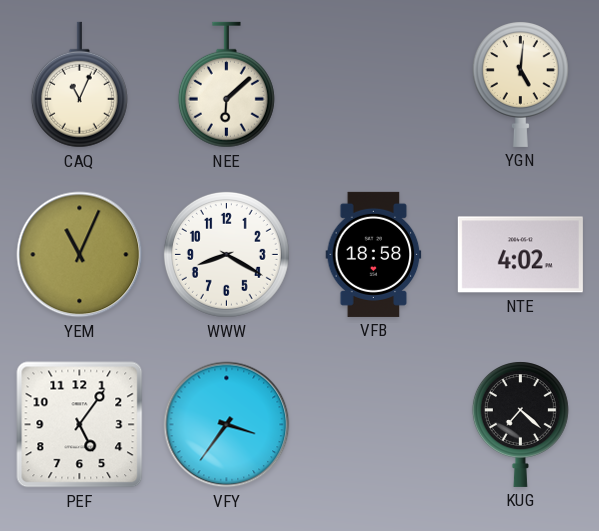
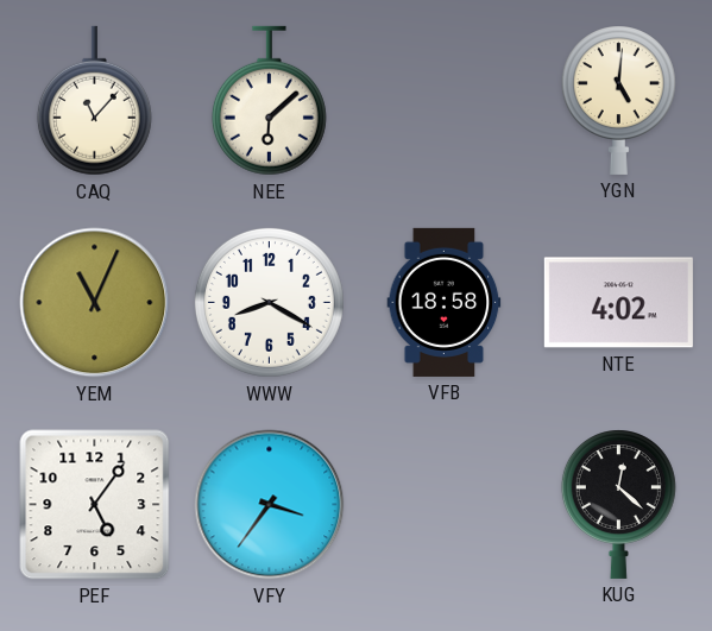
CAQ: 11:04 -> 11:07
KUG: 7:22 -> 12:22
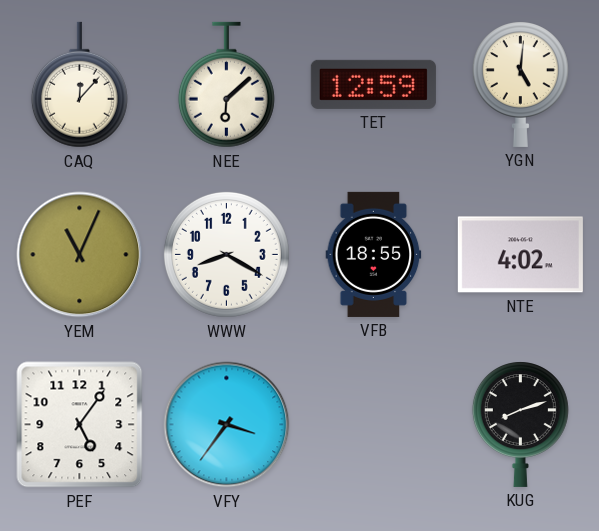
CAQ: 11:07 -> 12:07
TET: none -> 12:59
VFB: 18:58 -> 18:55
KUG: 12:22 -> 8:12
